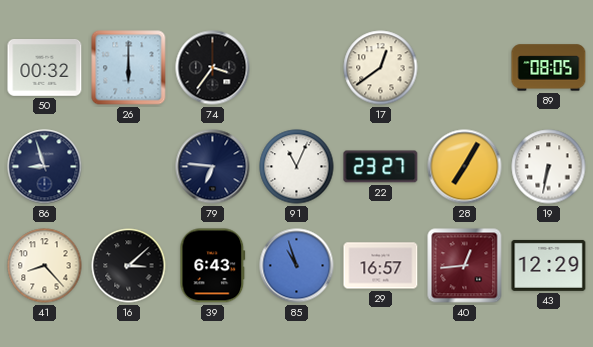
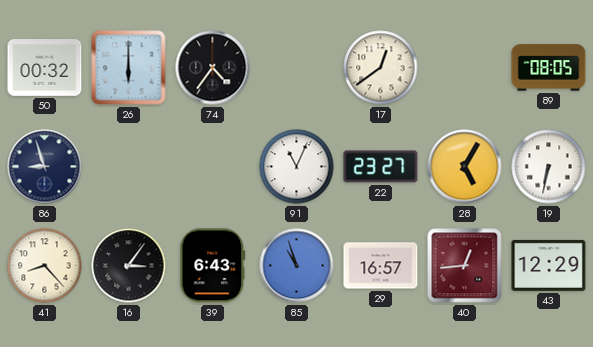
74: 3:36 -> 4:36
79: 6:46 -> none
28: 7:05 -> 5:05
16: 3:08 -> 3:06
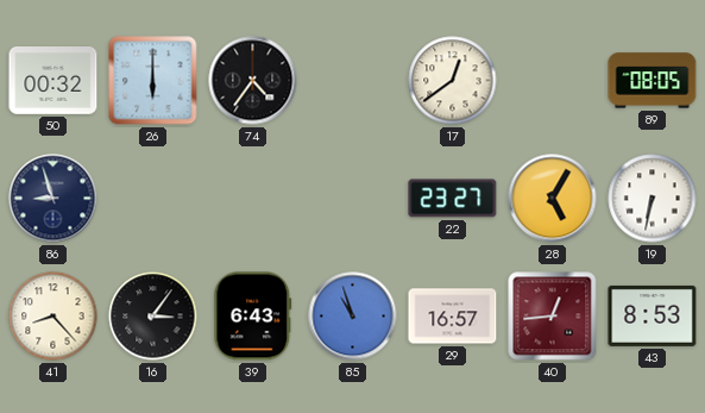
91: 11:04 -> none
43: 12:29 -> 8:53
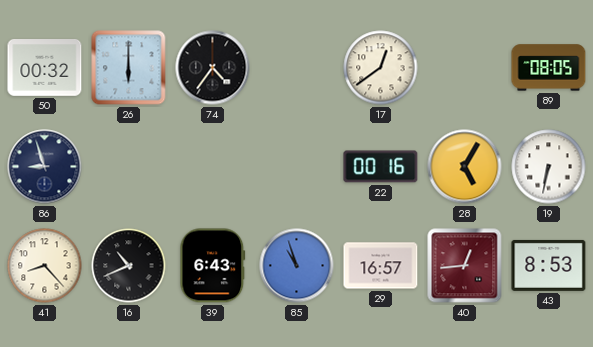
22: 23:27 -> 00:16
16: 3:06 -> 10:41
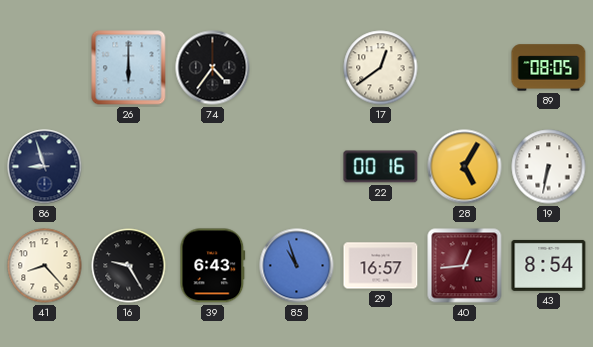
50: 00:32 -> none
16: 10:41 -> 9:25
43: 8:53 -> 8:54
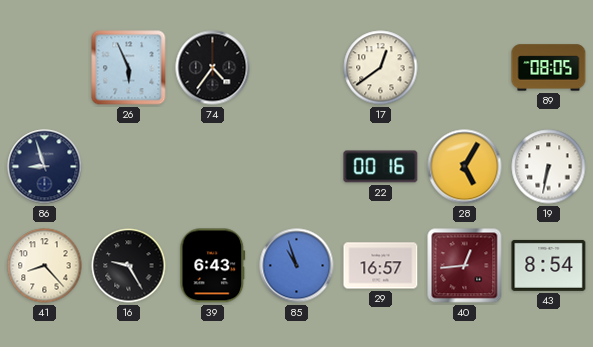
26: 6:00 -> 5:56
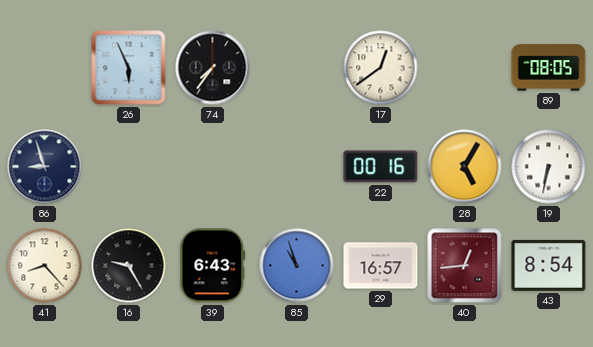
74: 4:36 -> 7:36
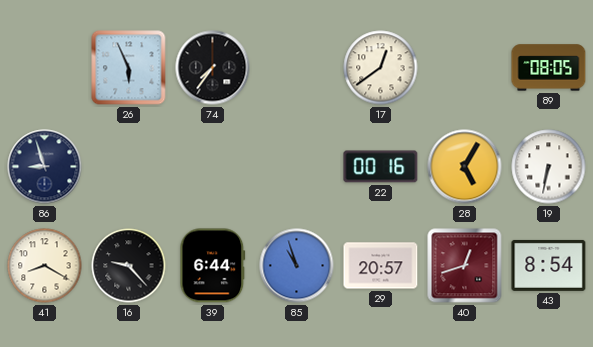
41: 8:23 -> 8:20
16: 9:25 -> 9:23
39: 6:43 -> 6:44
29: 16:57 -> 20:57
40: 12:44 -> 12:42
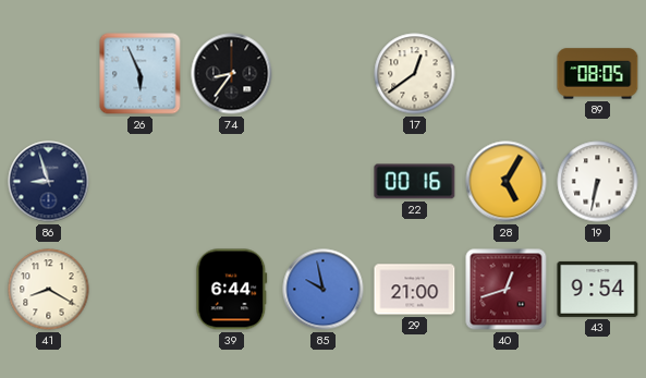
74: 7:36 -> 8:36
16: 9:23 -> none
85: 10:57 -> 9:58
29: 20:57 -> 21:00
43: 8:54 -> 9:54
